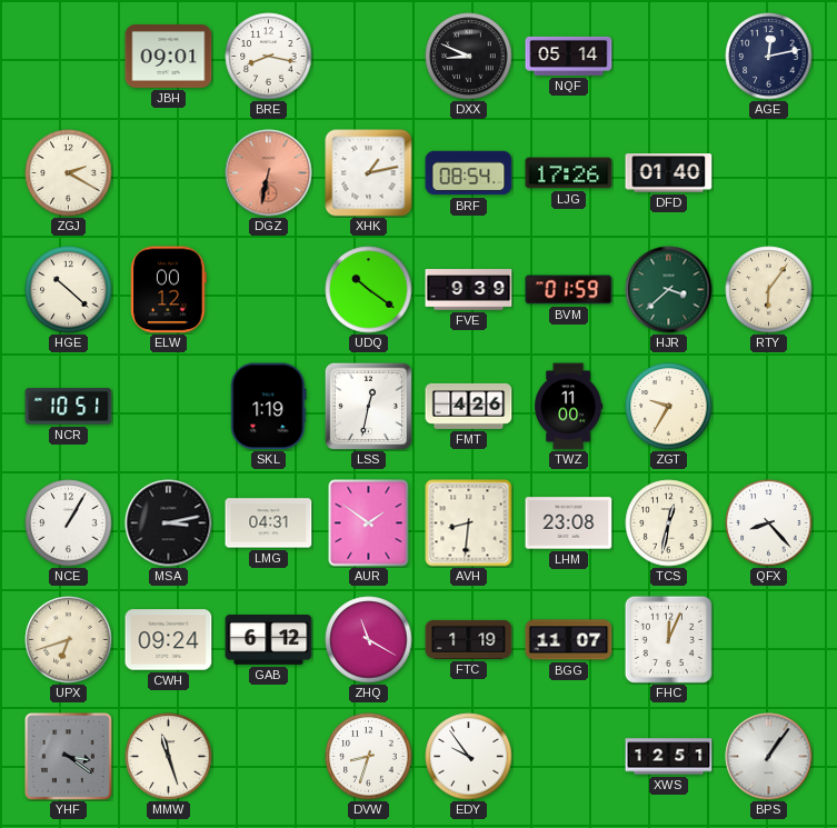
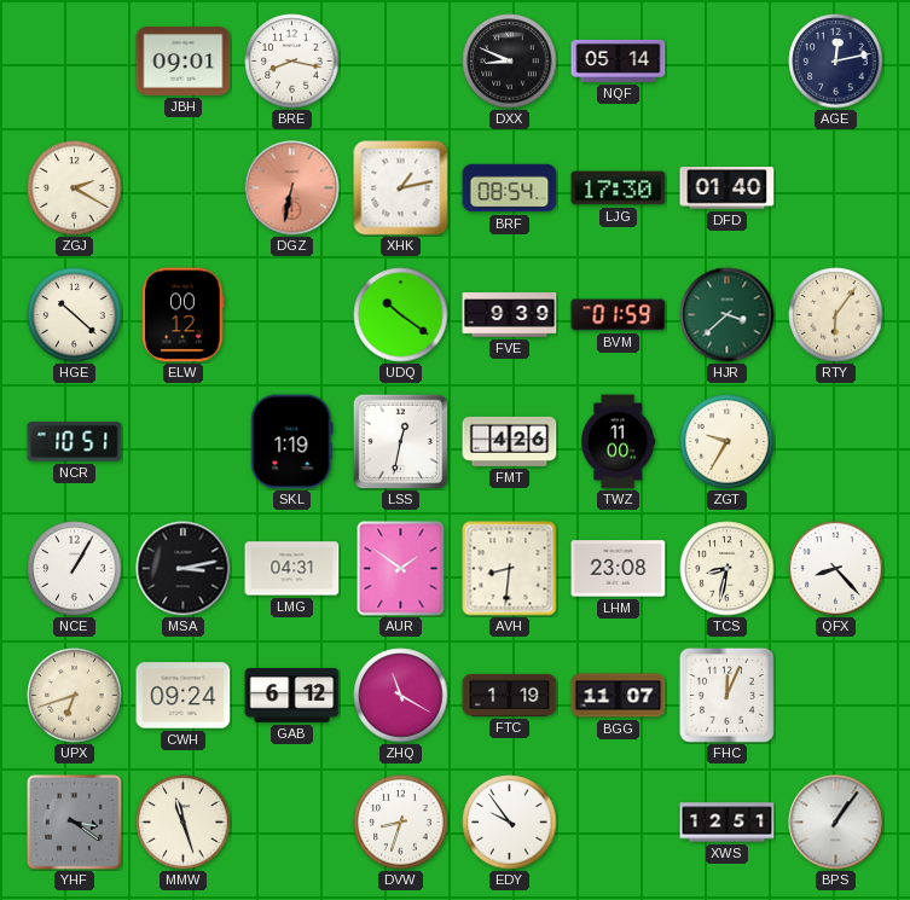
LJG: 17:26 -> 17:30
TCS: 12:32 -> 8:32
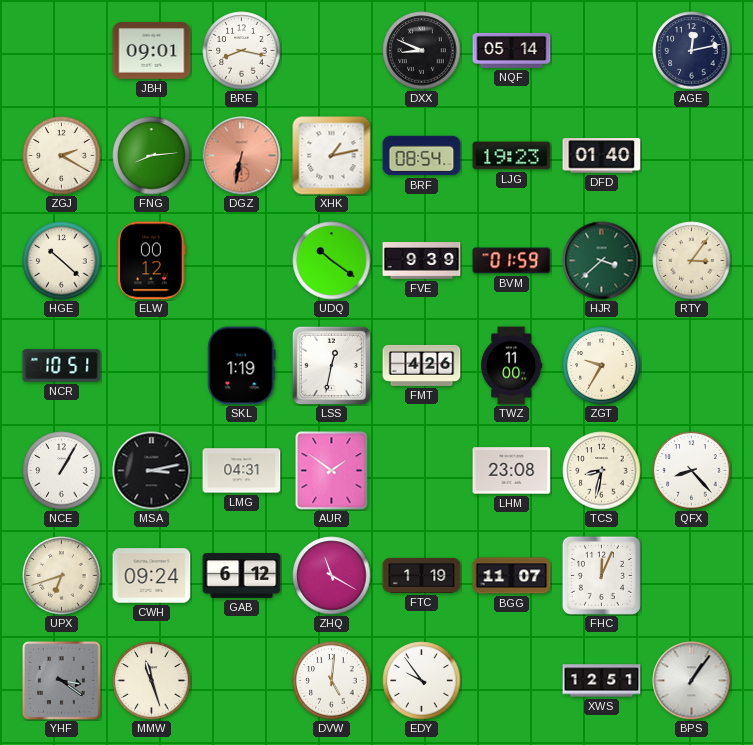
FNG: none -> 8:14
LJG: 17:30 -> 19:23
RTY: 6:06 -> 3:06
AVH: 8:31 -> none
DVW: 8:33 -> 5:01
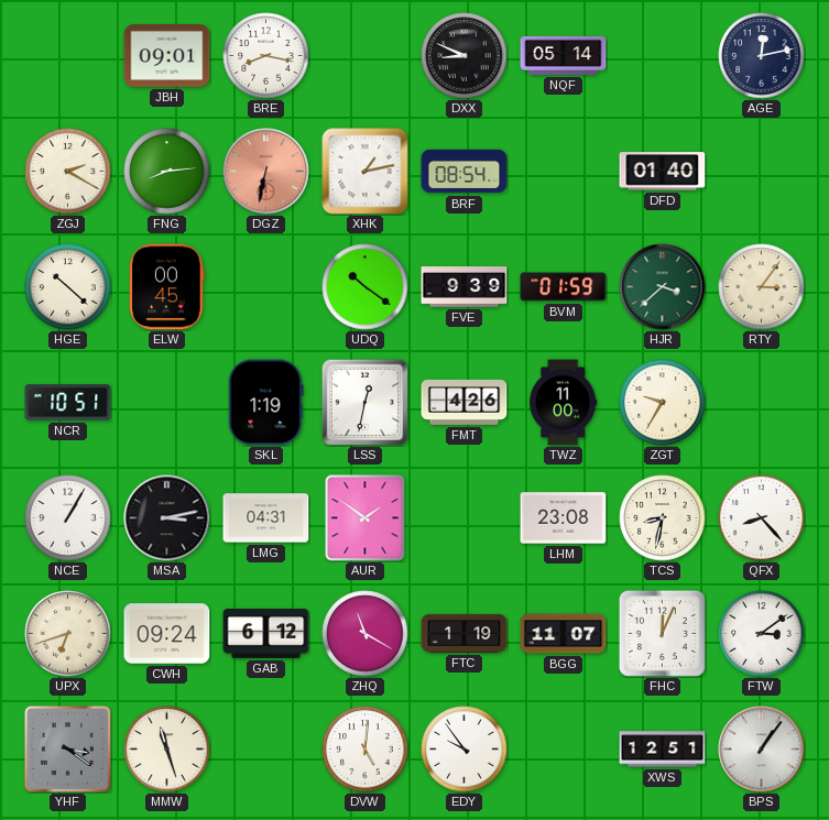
LJG: 19:23 -> none
ELW: 00:12 -> 00:45
FTW: none -> 3:09
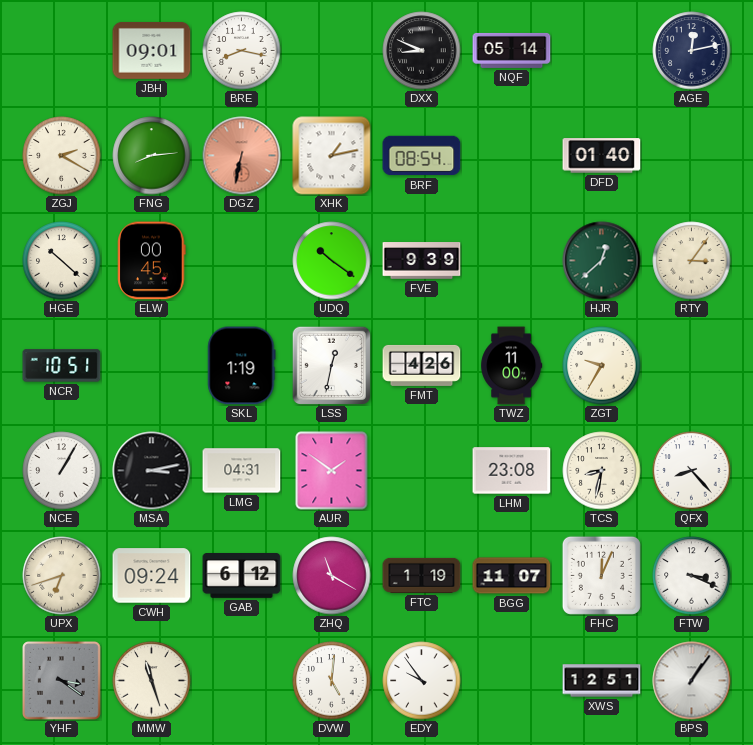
BVM: 01:59 -> none
HJR: 3:38 -> 12:38
FTW: 3:09 -> 3:19
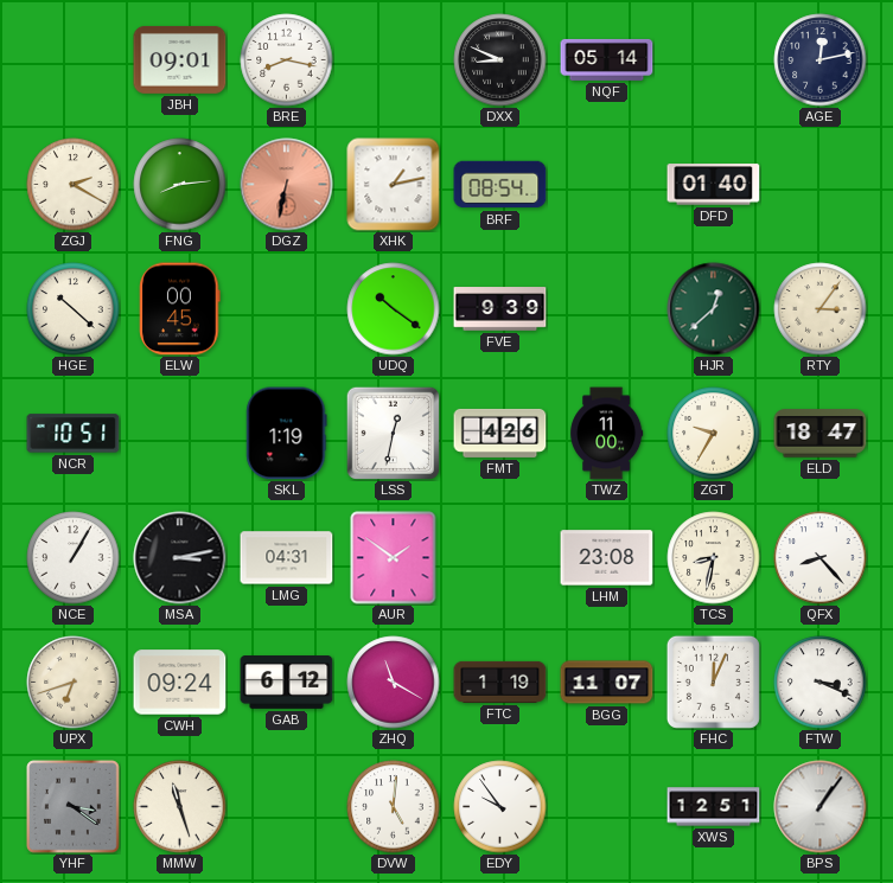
ELD: none -> 18:47
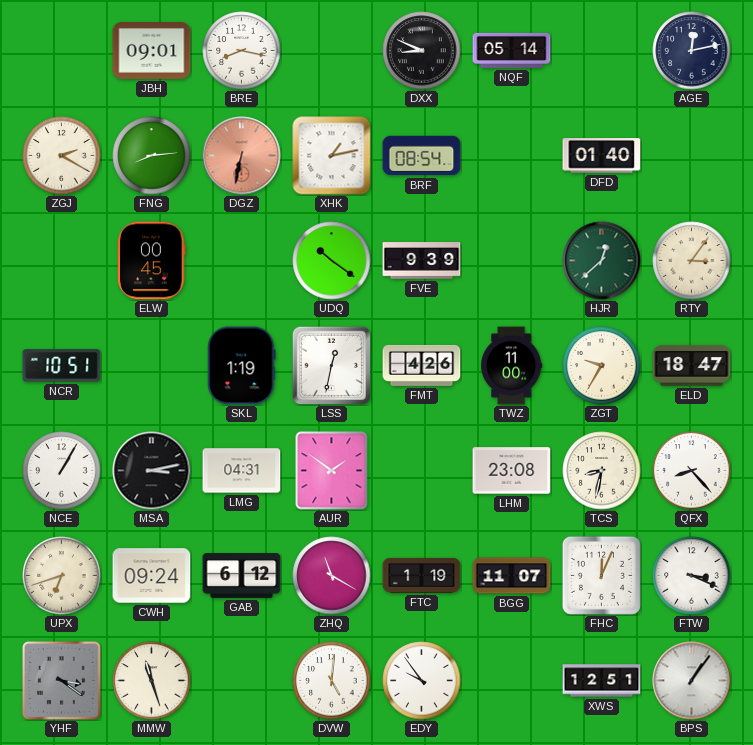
HGE: 10:22 -> none
